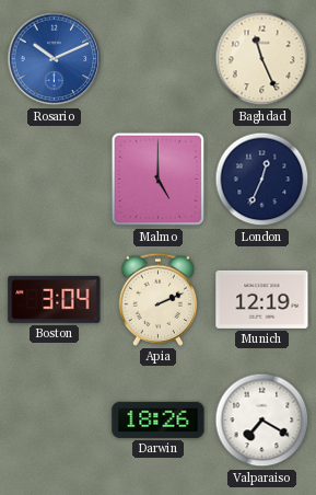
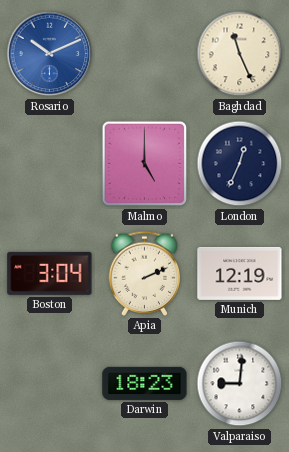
Darwin: 18:26 -> 18:23
Valparaiso: 7:20 -> 9:01
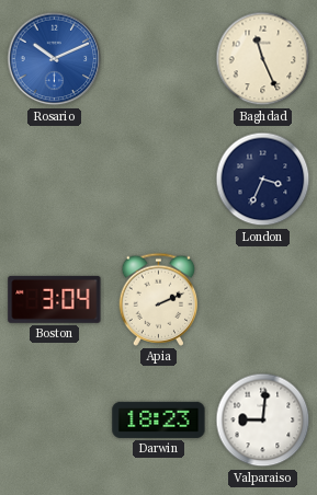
Malmo: 5:00 -> none
London: 12:34 -> 3:34
Munich: 12:19 -> none
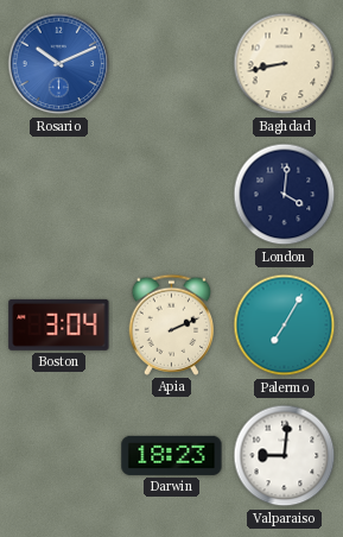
Baghdad: 11:26 -> 8:43
London: 3:34 -> 4:01
Palermo: none -> 7:05
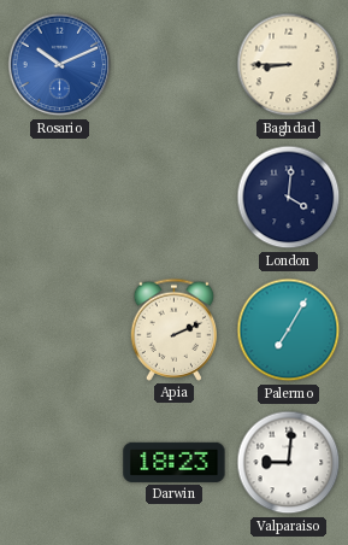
Baghdad: 8:43 -> 8:45
Boston: 3:04 -> none
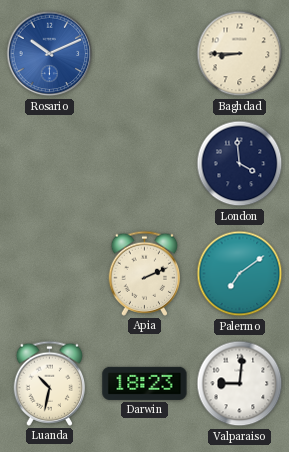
London: 4:01 -> 3:59
Palermo: 7:05 -> 7:09
Luanda: none -> 10:32
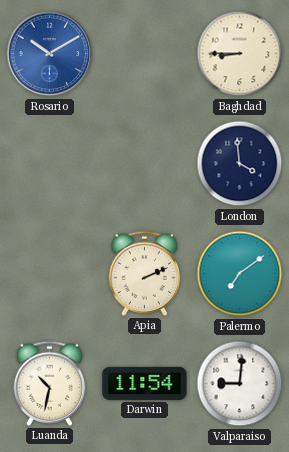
Rosario: 10:11 -> 10:10
Darwin: 18:23 -> 11:54
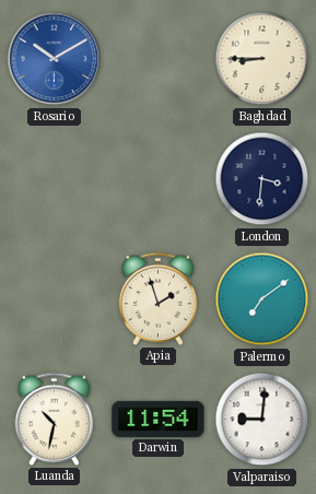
London: 3:59 -> 3:31
Apia: 2:11 -> 1:57
